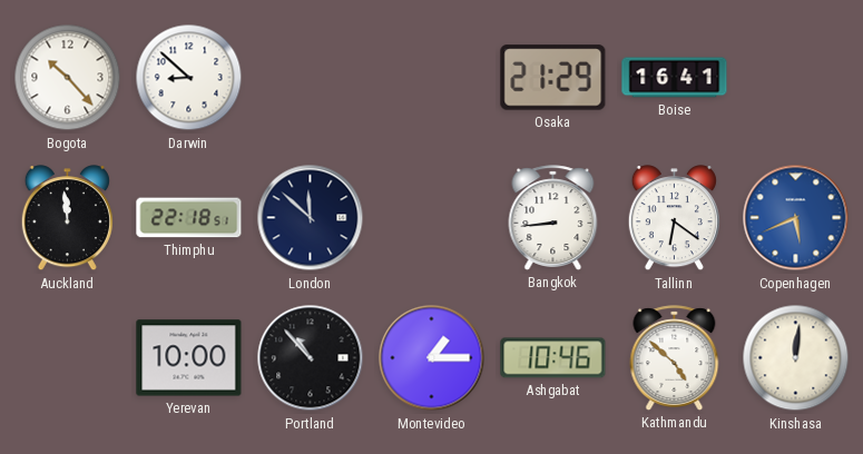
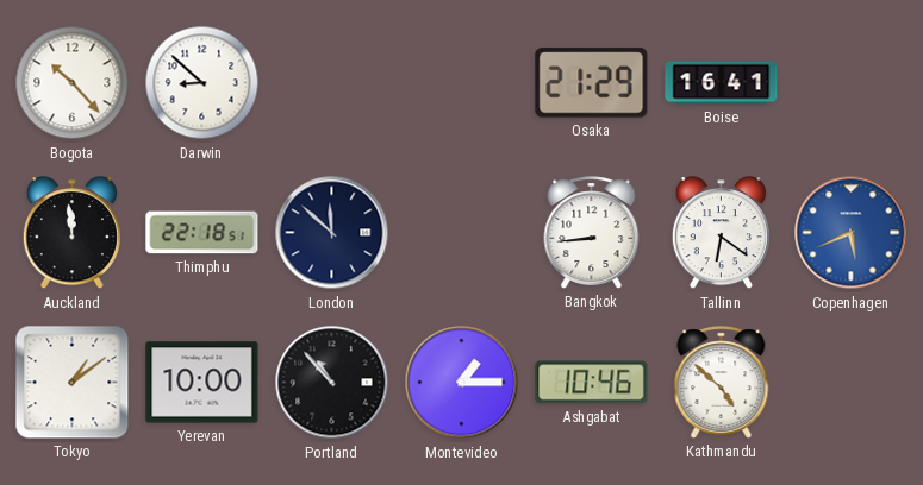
Tokyo: none -> 1:09
Kinshasa: 12:01 -> none
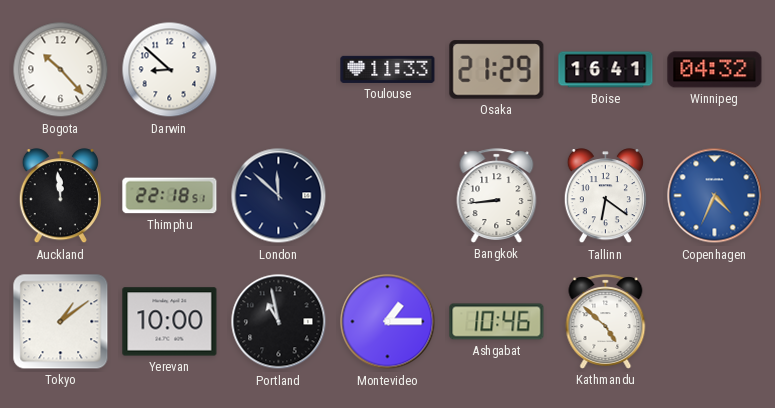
Toulouse: none -> 11:33
Winnipeg: none -> 04:32
Copenhagen: 5:41 -> 4:34
Portland: 10:53 -> 10:58
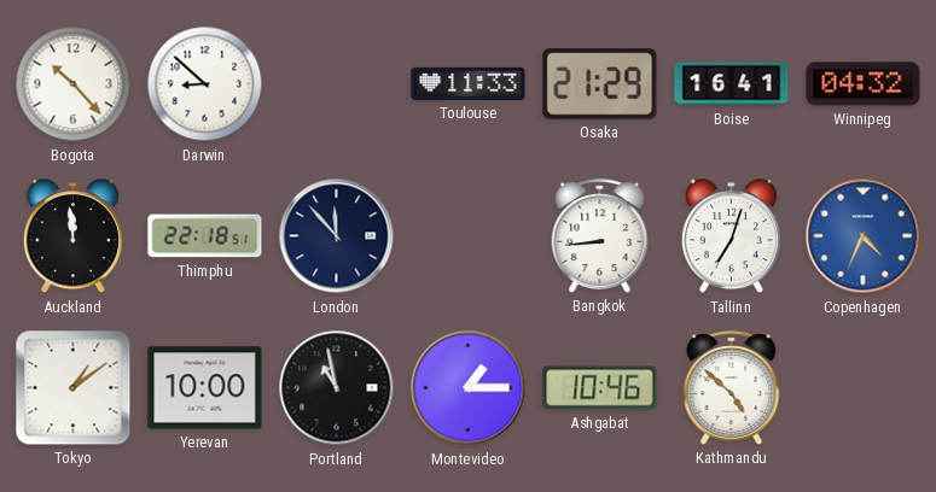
London: 11:52 -> 11:53
Tallinn: 6:21 -> 7:03
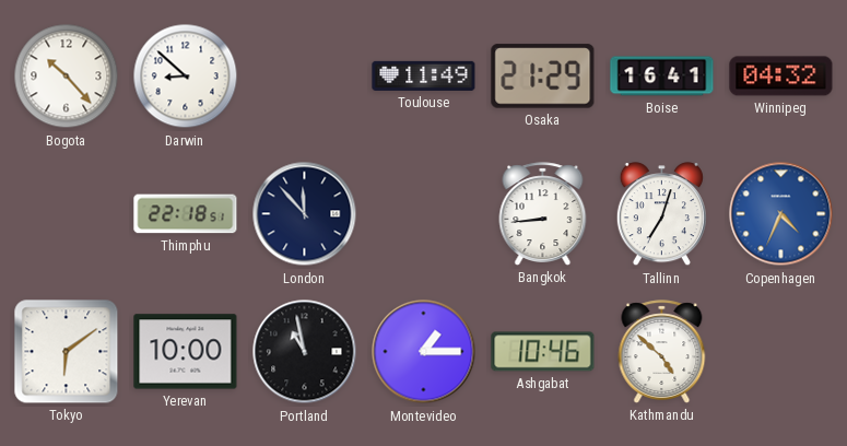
Toulouse: 11:33 -> 11:49
Auckland: 11:59 -> none
Tokyo: 1:09 -> 6:09
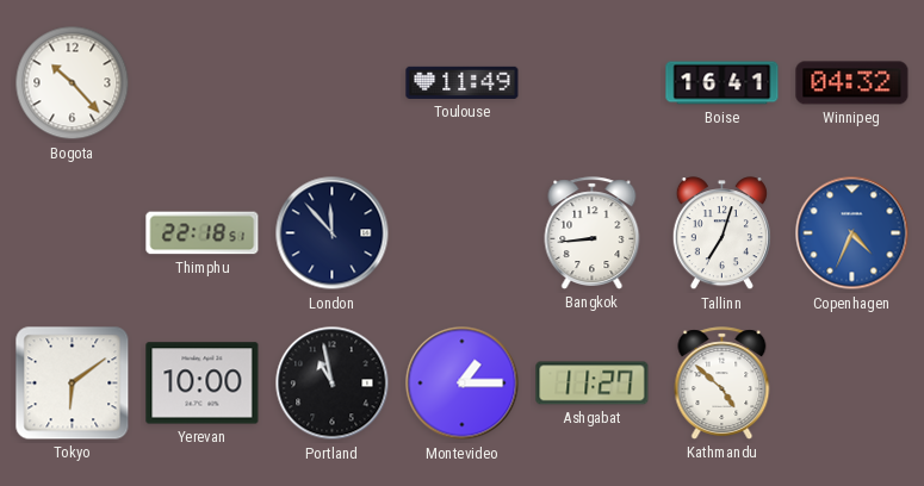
Darwin: 8:52 -> none
Osaka: 21:29 -> none
Ashgabat: 10:46 -> 11:27
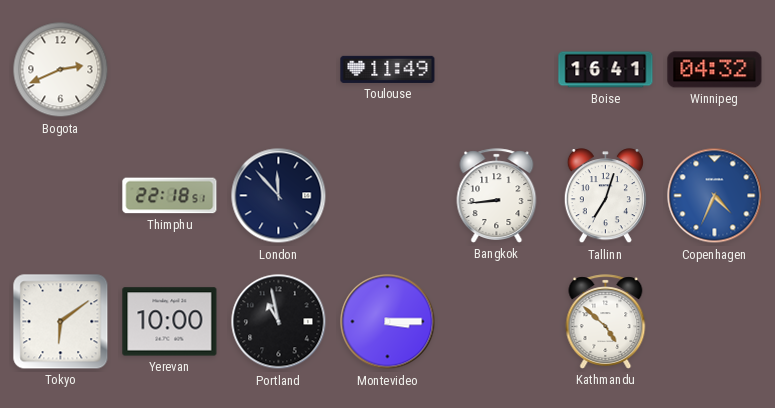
Bogota: 10:23 -> 2:41
Montevideo: 1:15 -> 3:15
Ashgabat: 11:27 -> none
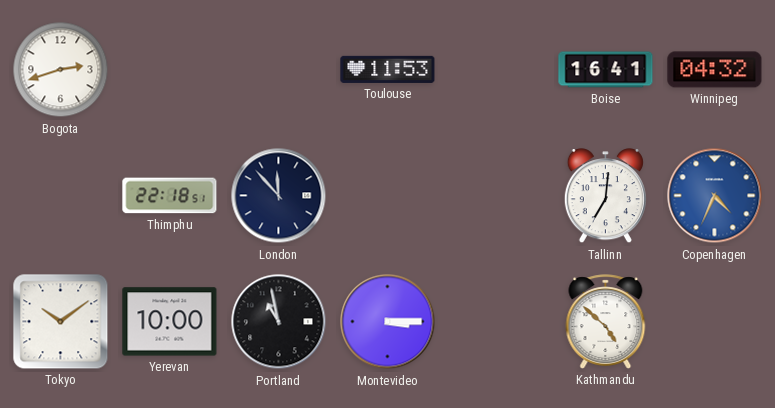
Bogota: 2:41 -> 2:42
Toulouse: 11:49 -> 11:53
Bangkok: 8:44 -> none
Tallinn: 7:03 -> 7:01
Tokyo: 6:09 -> 10:09
